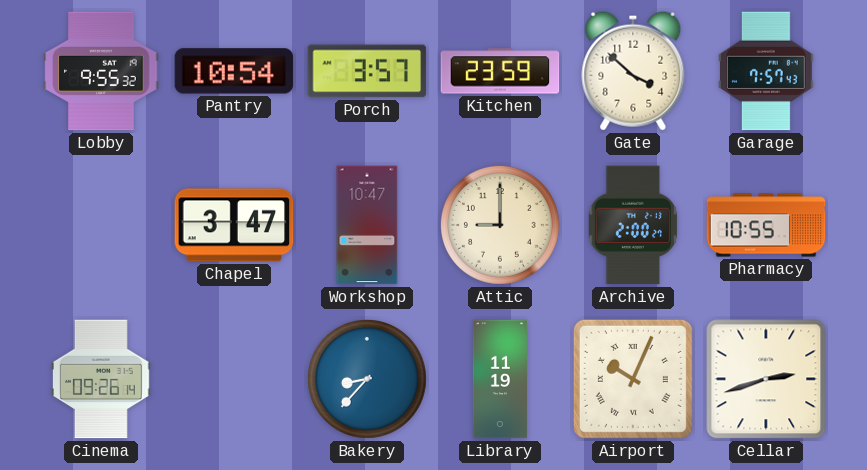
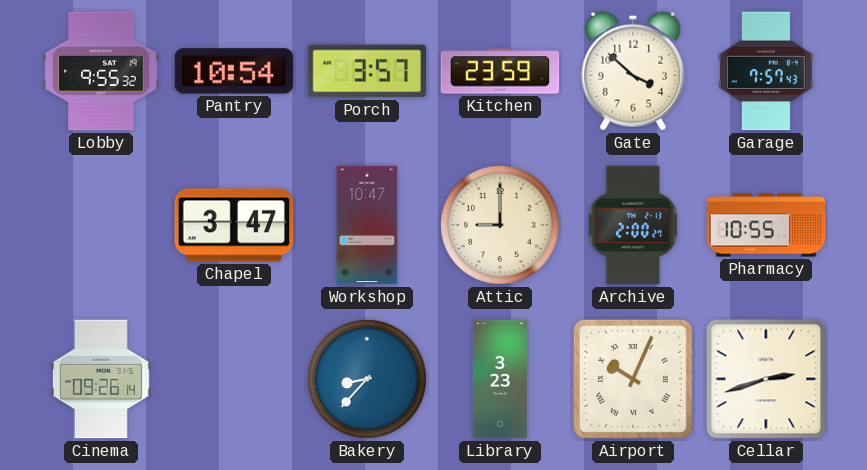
Library: 11:19 -> 3:23
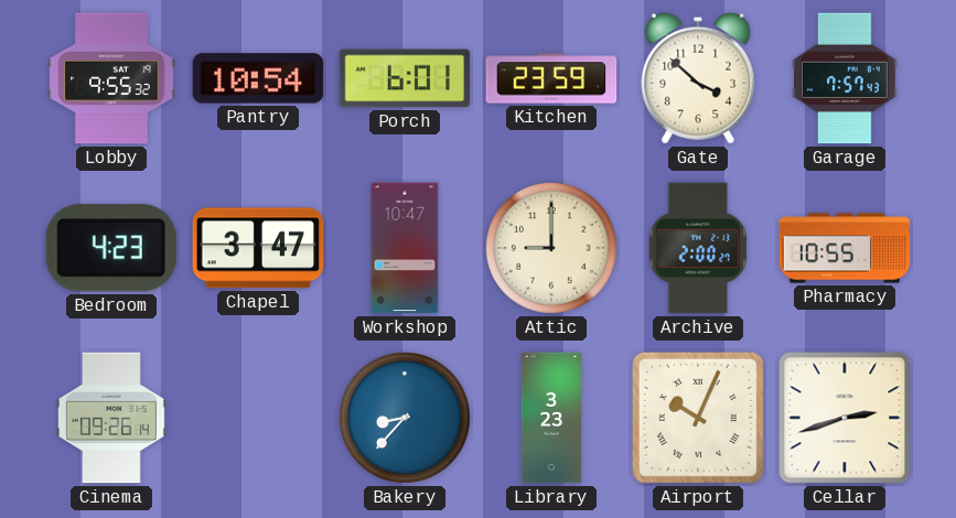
Porch: 3:57 -> 6:01
Bedroom: none -> 4:23
